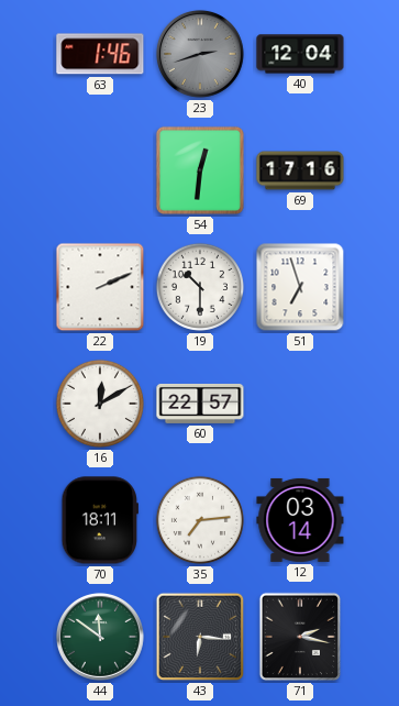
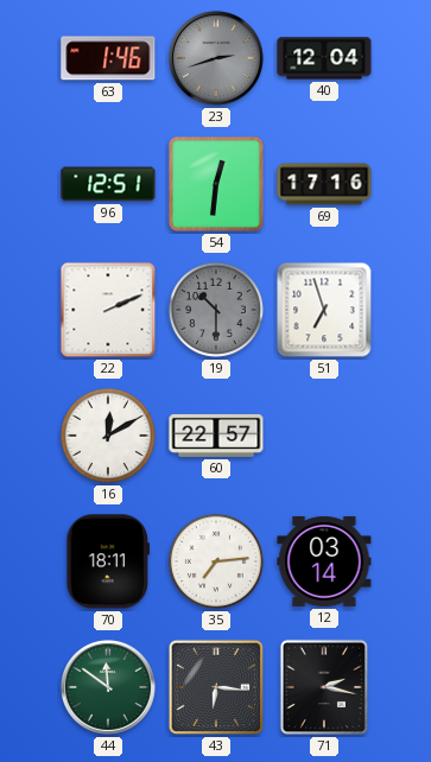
96: none -> 12:51
19 dial: white -> grey
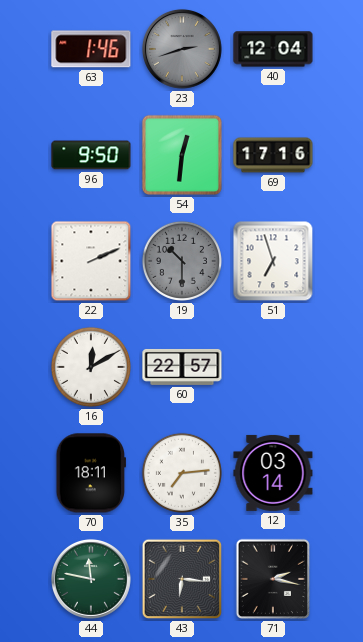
96: 12:51 -> 9:50
44: 11:51 -> 11:47
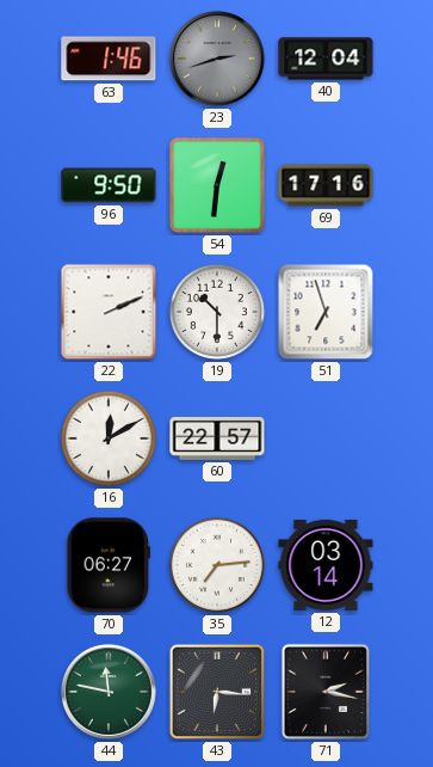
19 dial: grey -> white
70: 18:11 -> 06:27
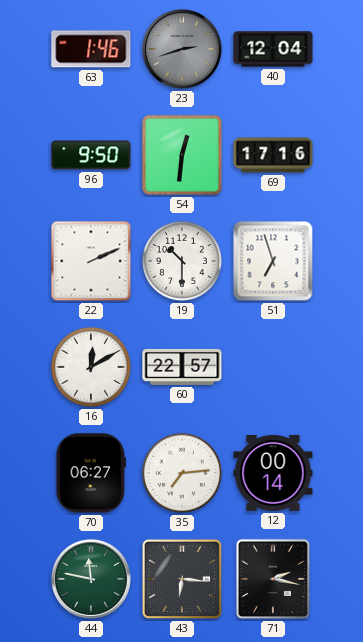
12: 03:14 -> 00:14
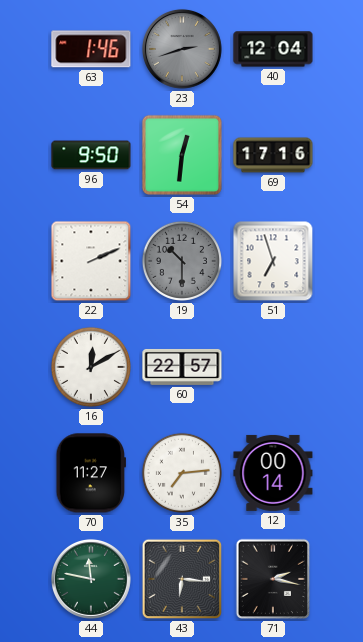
19 dial: white -> grey
70: 06:27 -> 11:27
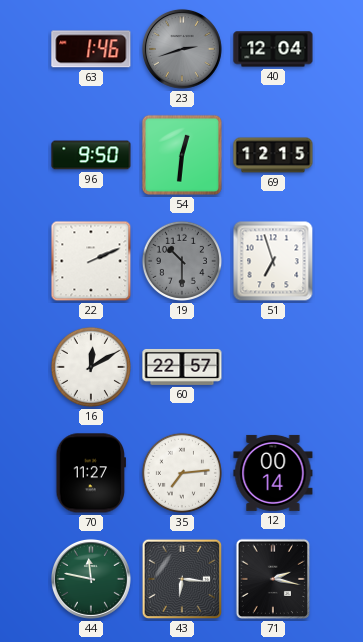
69: 17:16 -> 12:15
